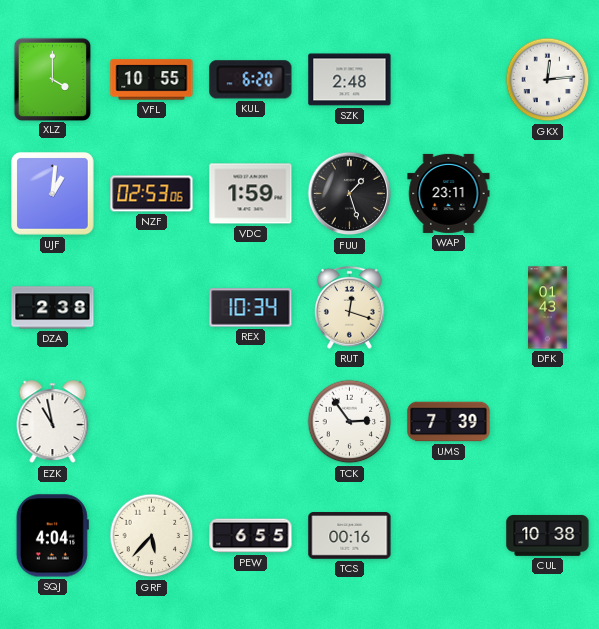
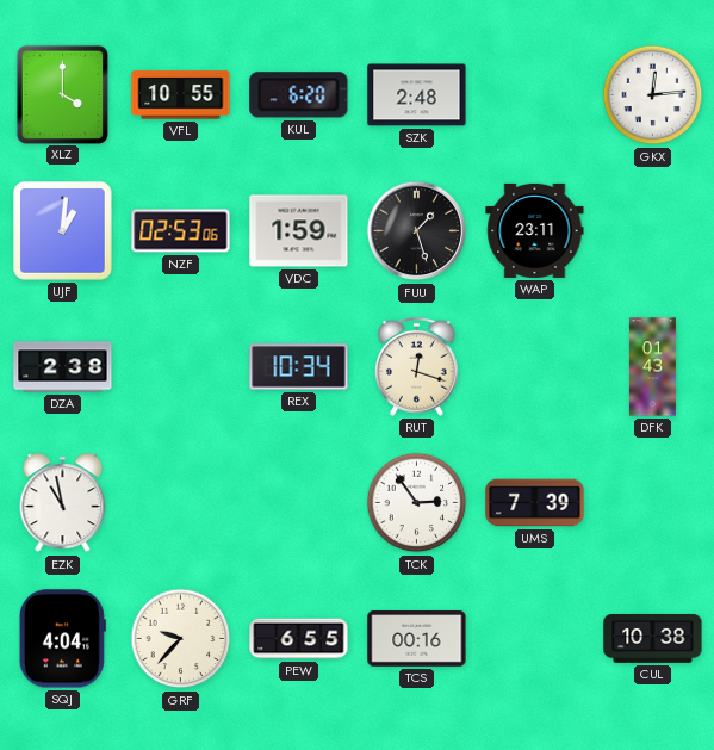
GRF: 5:37 -> 9:37
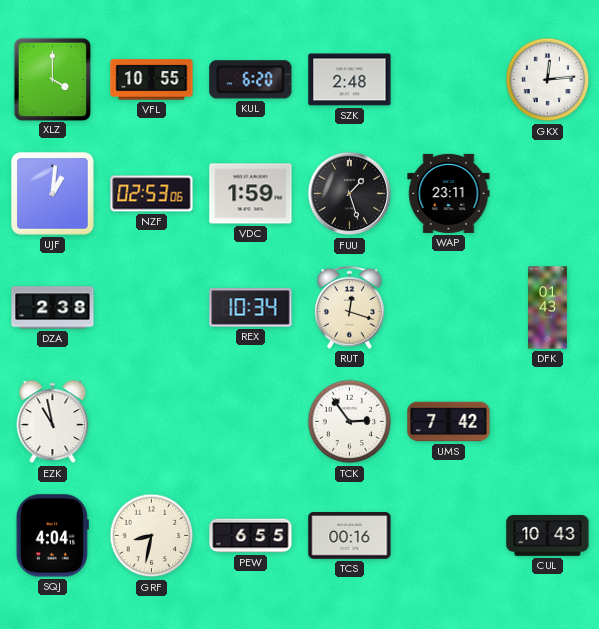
UMS: 7:39 -> 7:42
GRF: 9:37 -> 8:32
CUL: 10:38 -> 10:43
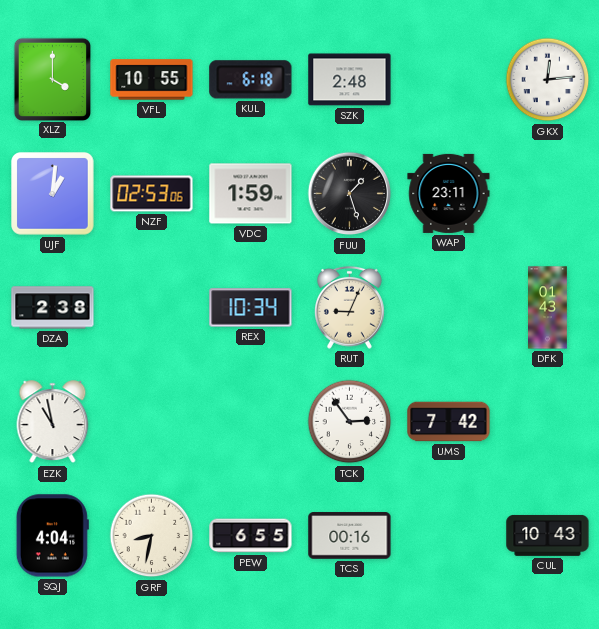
KUL: 6:20 -> 6:18
RUT: 12:18 -> 9:04
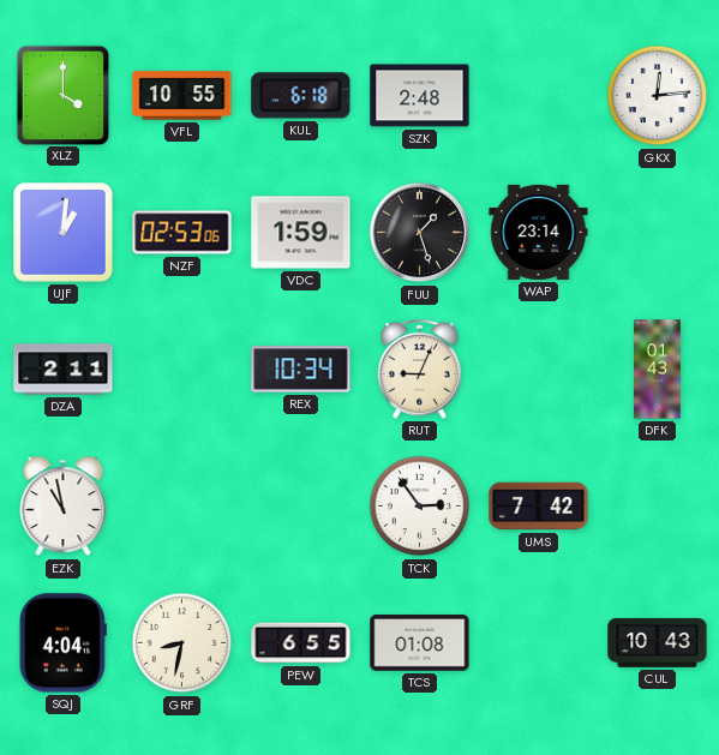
WAP: 23:11 -> 23:14
DZA: 2:38 -> 2:11
TCS: 00:16 -> 01:08
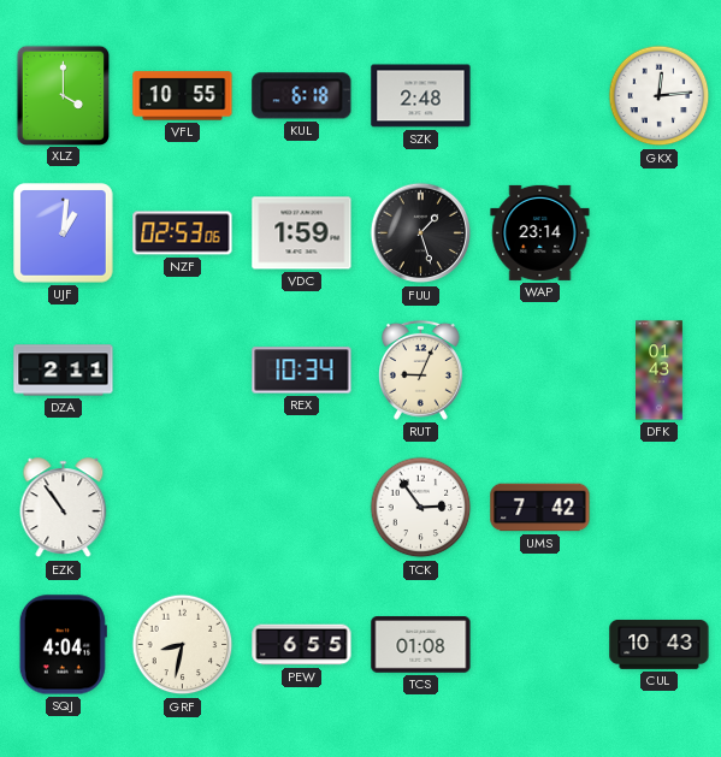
EZK: 10:58 -> 10:54
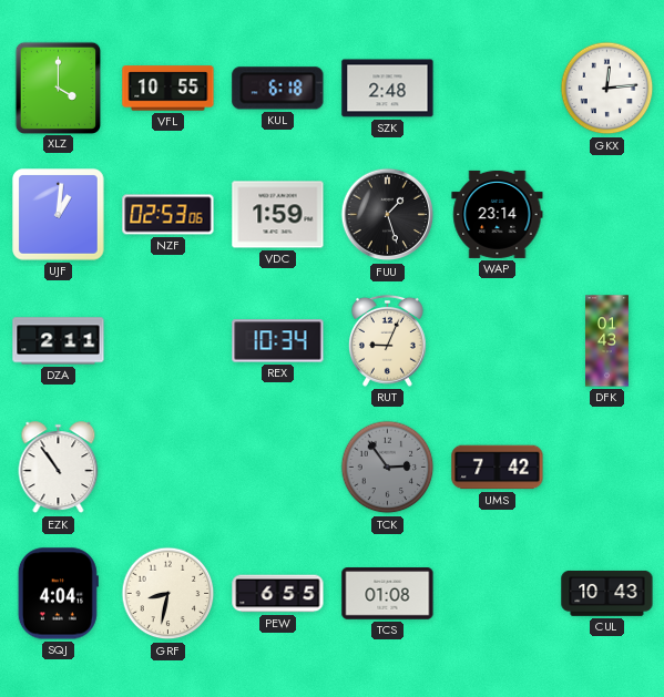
TCK dial: white -> grey
